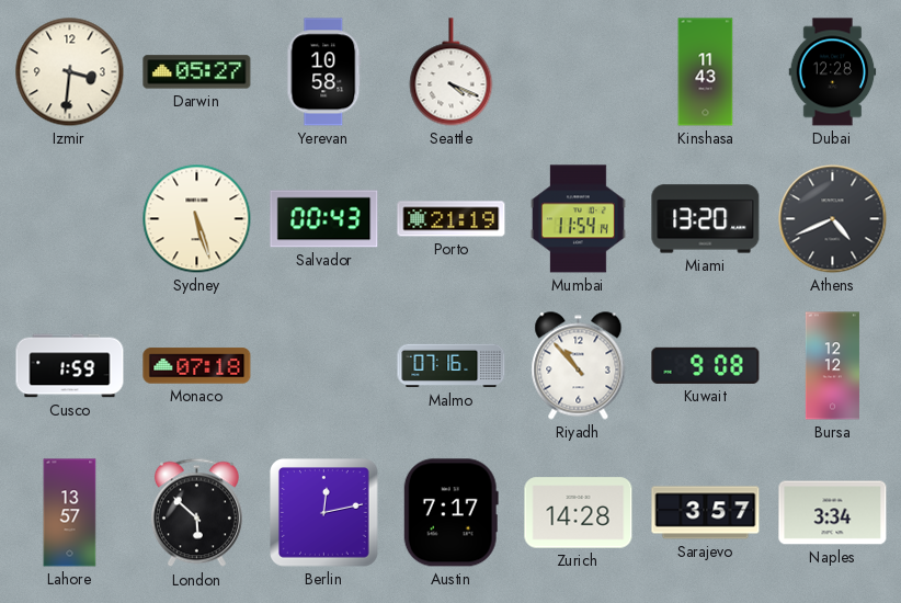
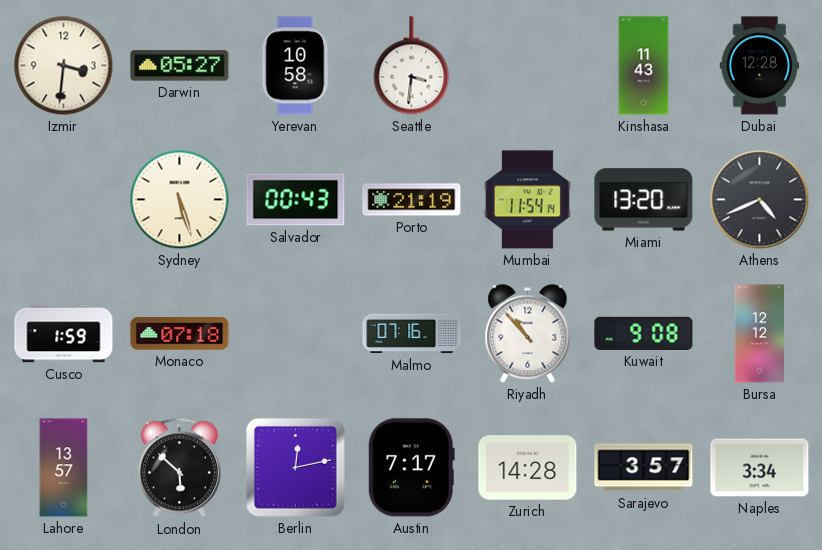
Seattle: 4:19 -> 3:31
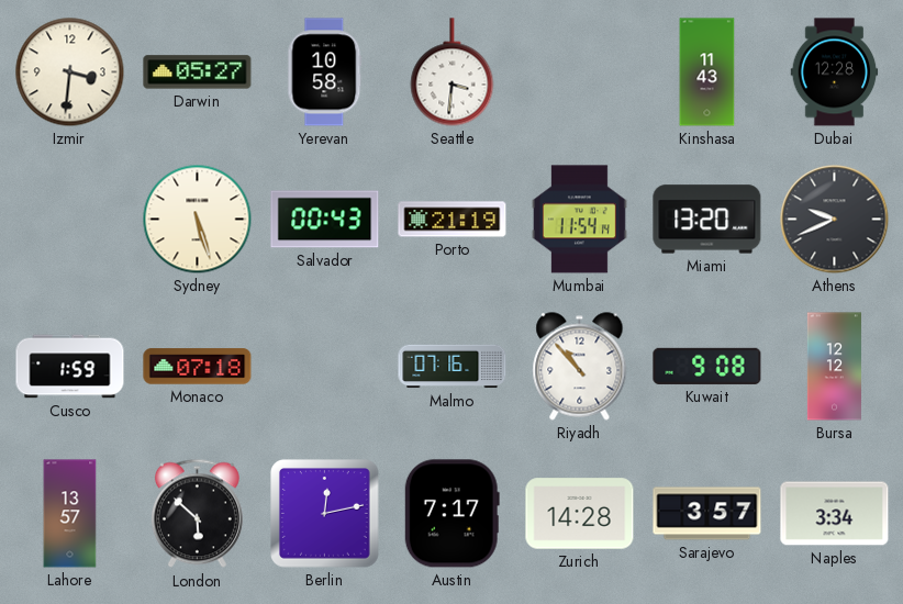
Athens: 4:41 -> 9:41
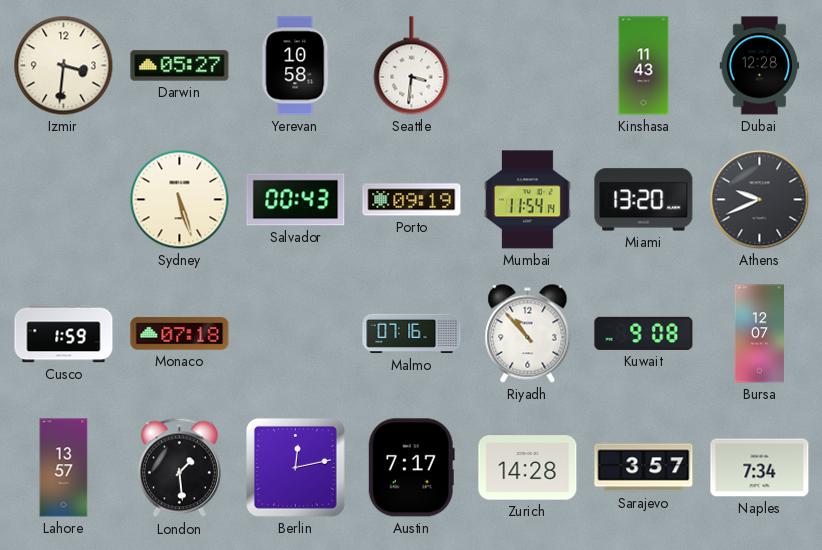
Porto: 21:19 -> 09:19
Bursa: 12:12 -> 12:07
London: 5:52 -> 1:29
Naples: 3:34 -> 7:34
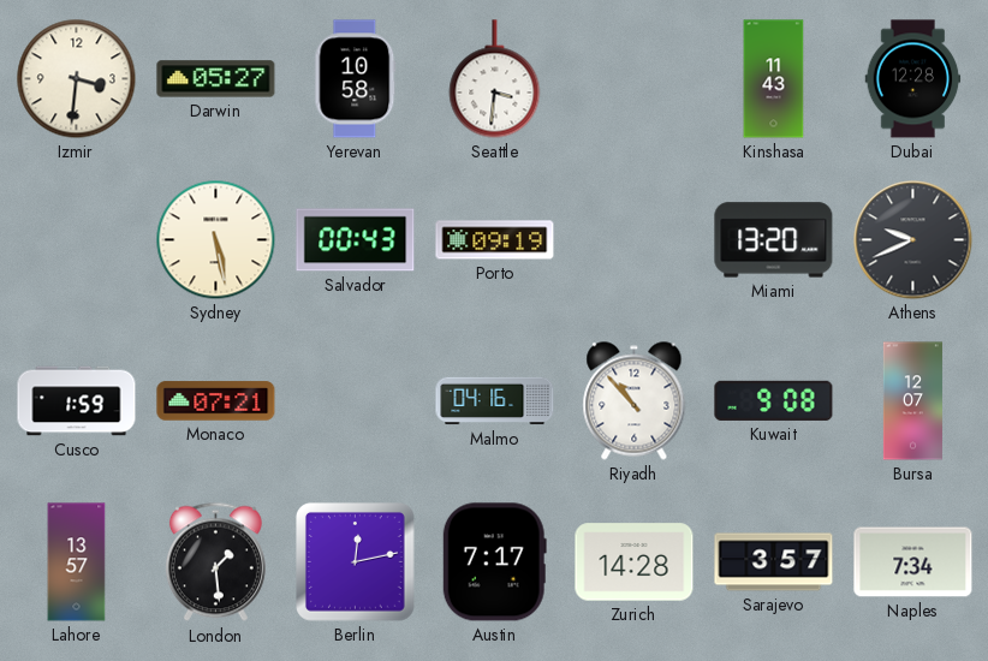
Sydney: 5:27 -> 5:28
Mumbai: 11:54 -> none
Monaco: 07:18 -> 07:21
Malmo: 07:16 -> 04:16
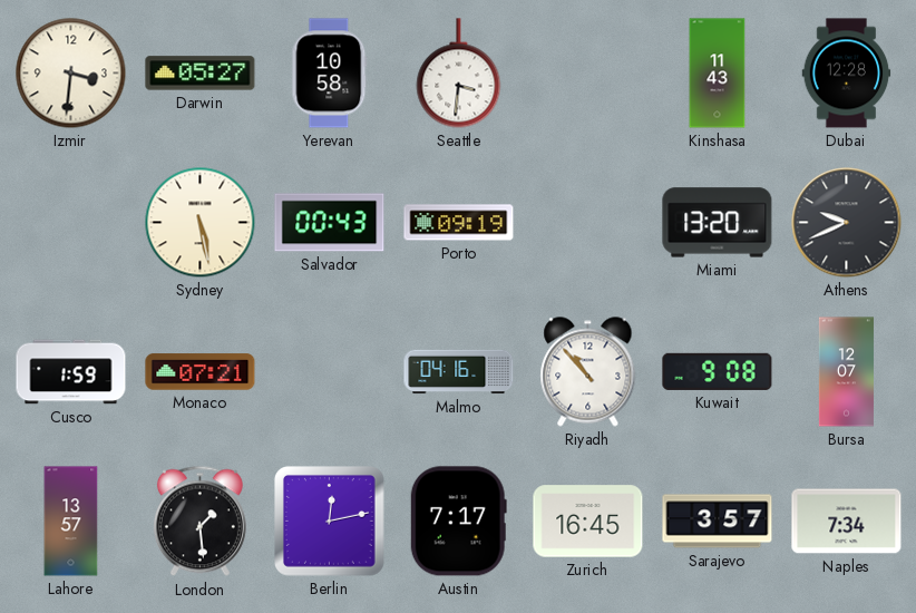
Zurich: 14:28 -> 16:45
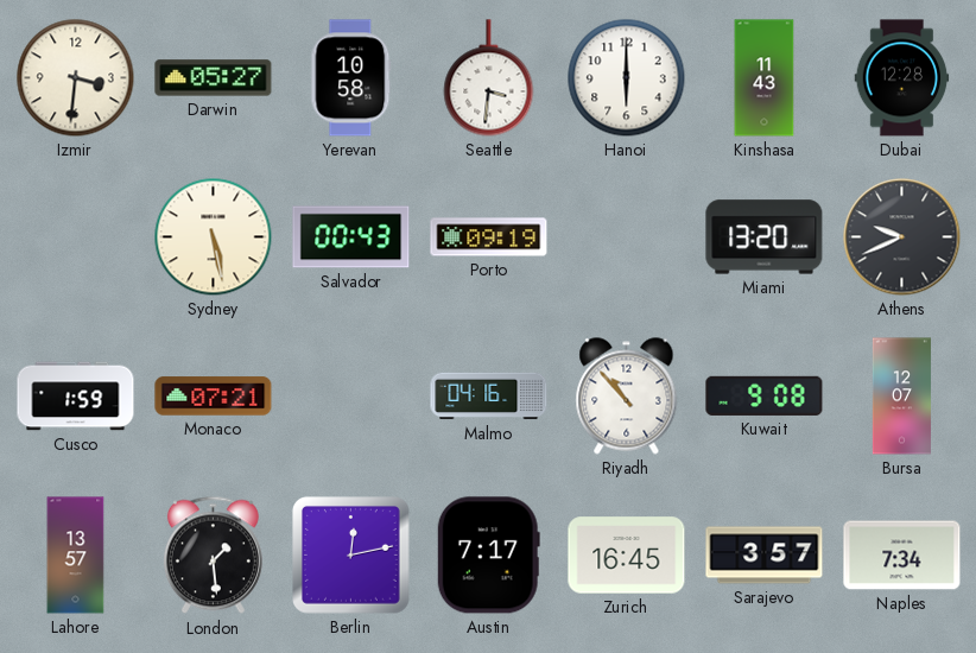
Hanoi: none -> 6:00
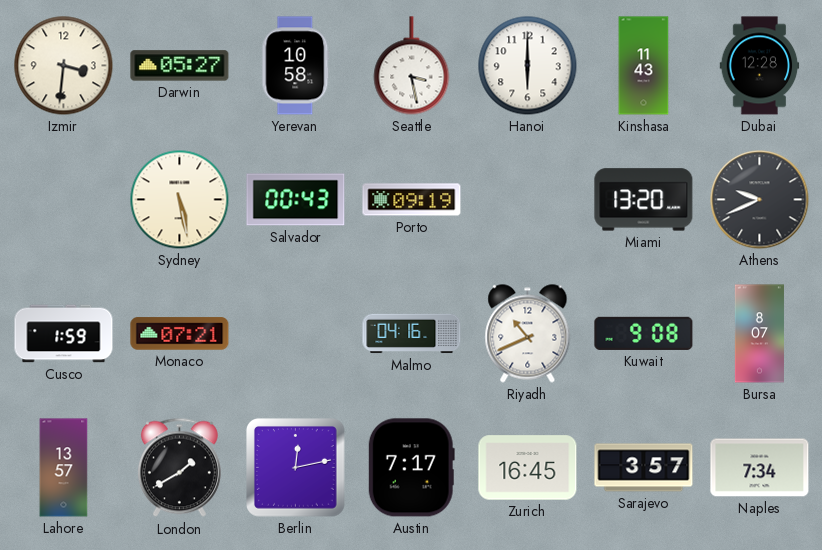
Seattle: 3:31 -> 3:28
Riyadh: 10:53 -> 10:41
Bursa: 12:07 -> 8:07
London: 1:29 -> 1:40
